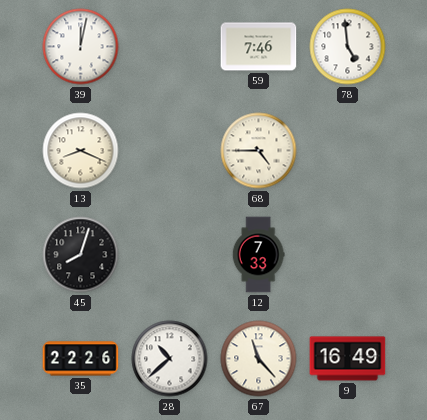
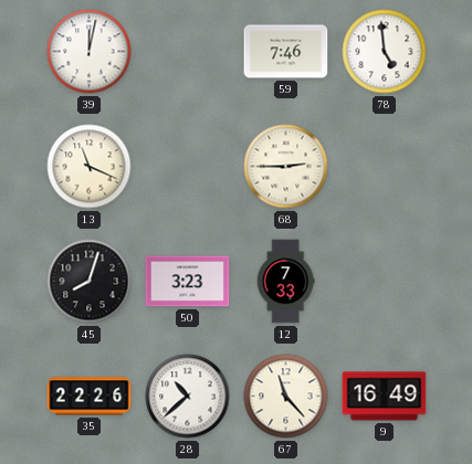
13: 8:19 -> 11:19
68: 4:45 -> 2:45
50: none -> 3:23
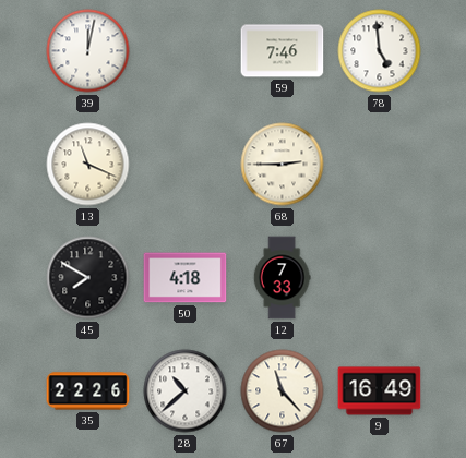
45: 8:03 -> 7:50
50: 3:23 -> 4:18
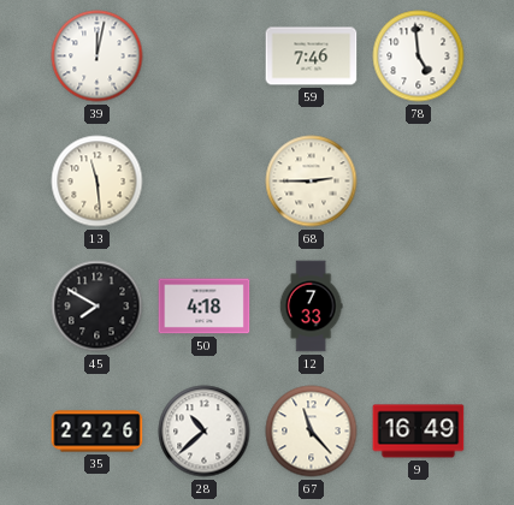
13: 11:19 -> 11:29
